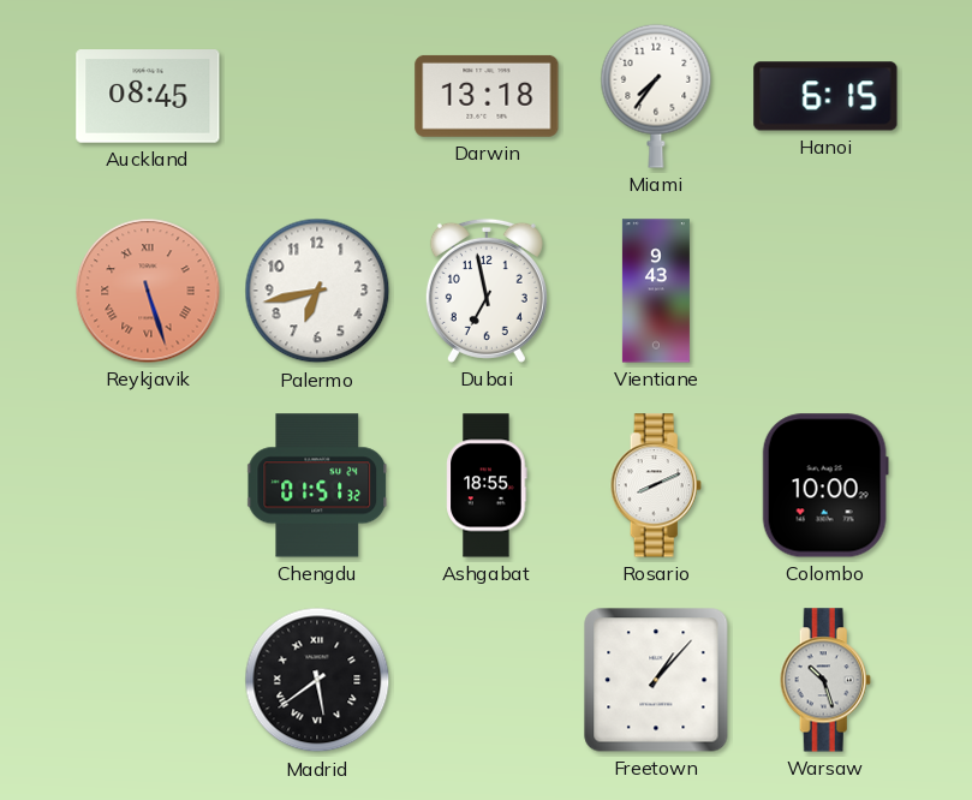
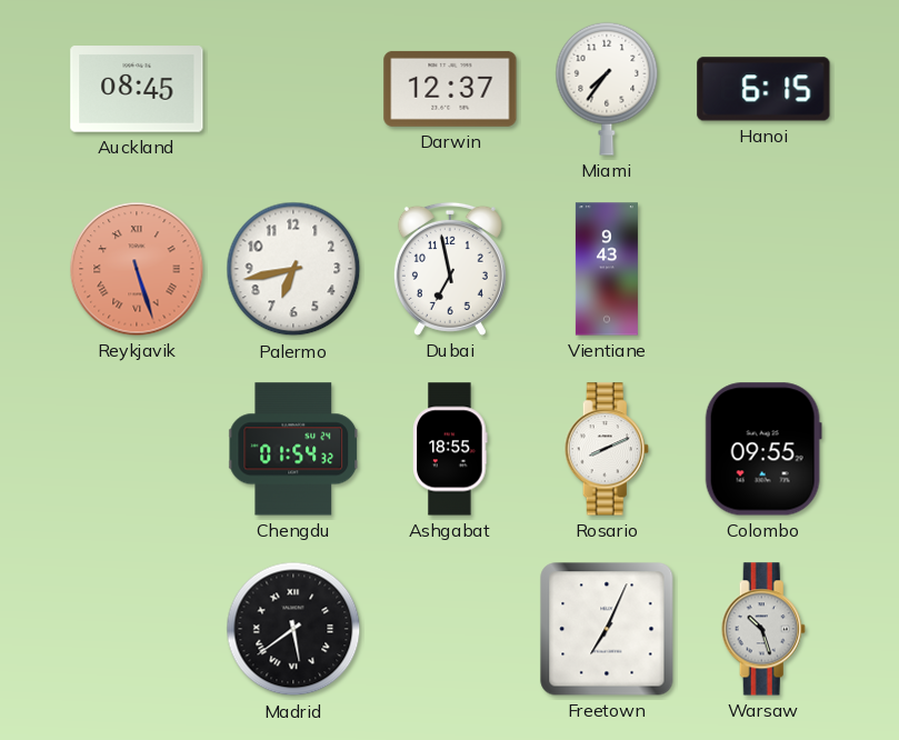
Darwin: 13:18 -> 12:37
Chengdu: 01:51 -> 01:54
Colombo: 10:00 -> 09:55
Freetown: 1:07 -> 7:04
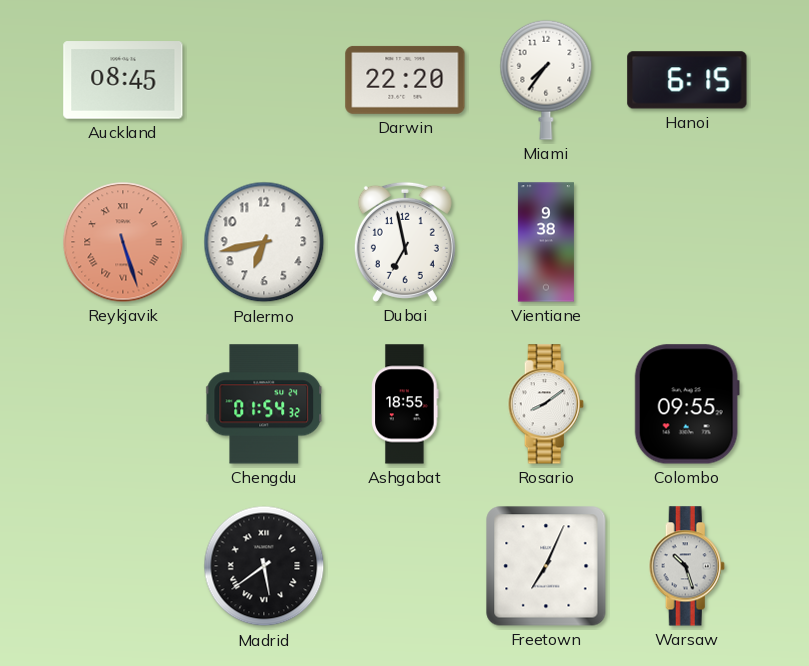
Darwin: 12:37 -> 22:20
Vientiane: 9:43 -> 9:38
Rosario: 8:11 -> 8:09
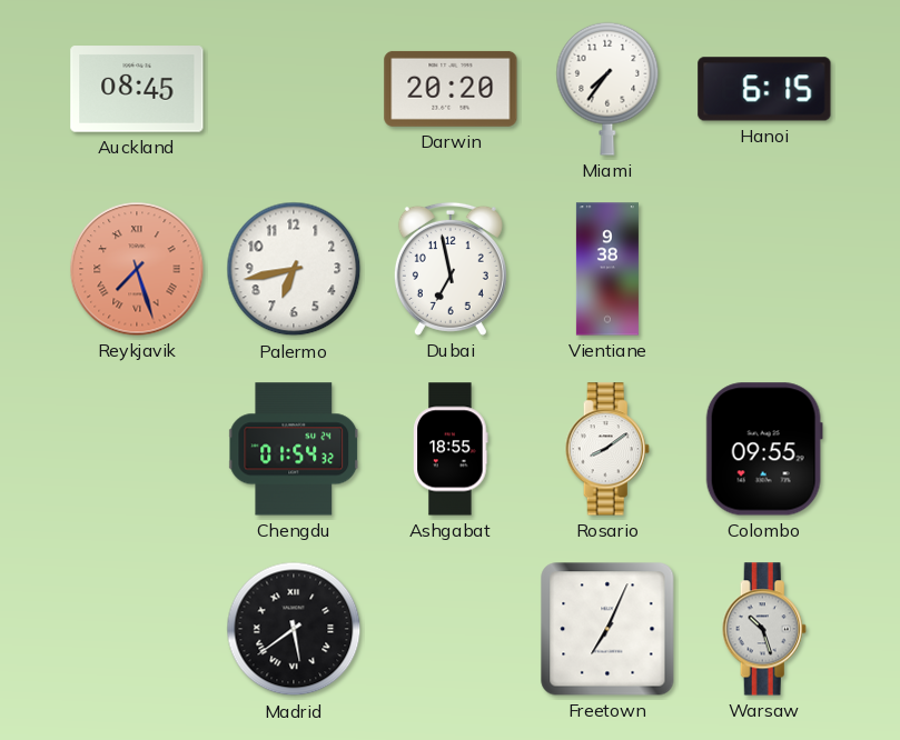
Darwin: 22:20 -> 20:20
Reykjavik: 5:27 -> 7:27
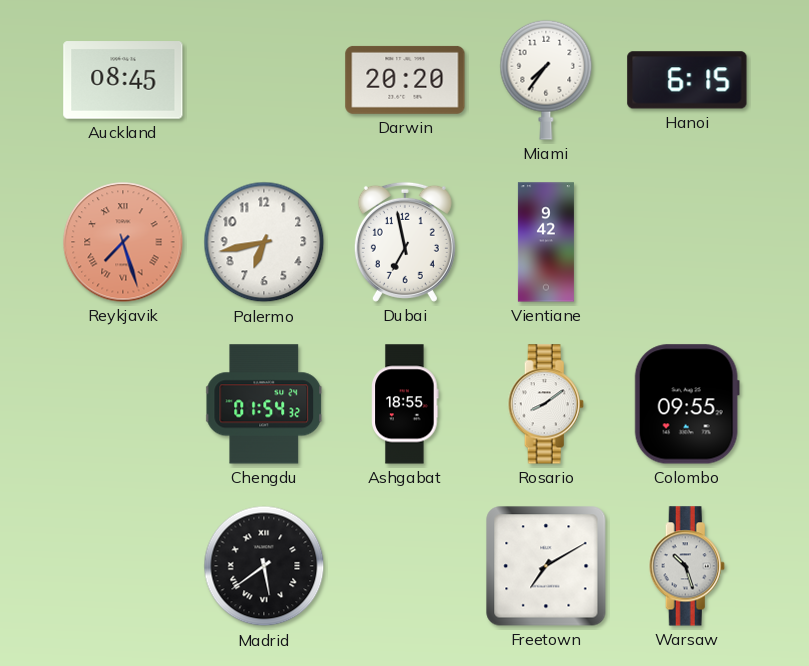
Vientiane: 9:38 -> 9:42
Freetown: 7:04 -> 7:10
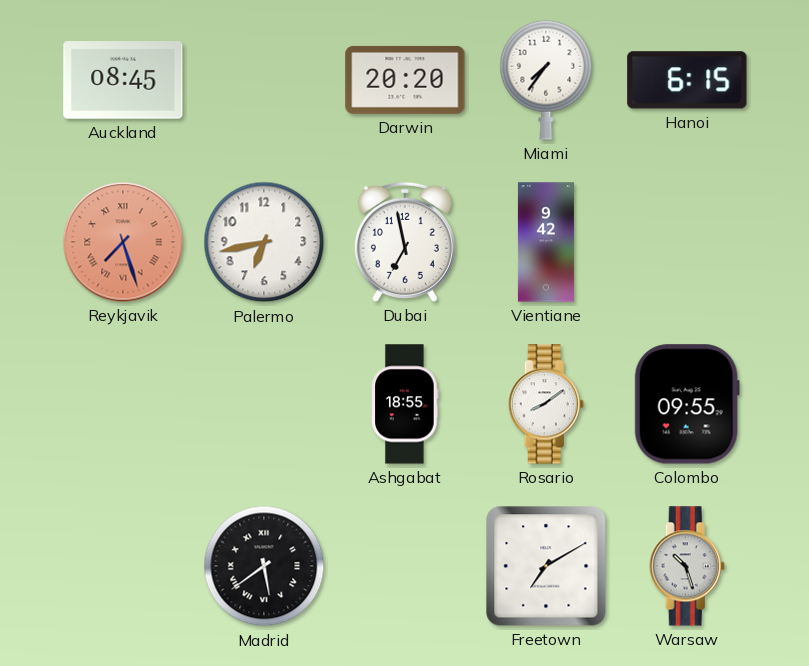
Chengdu: 01:54 -> none
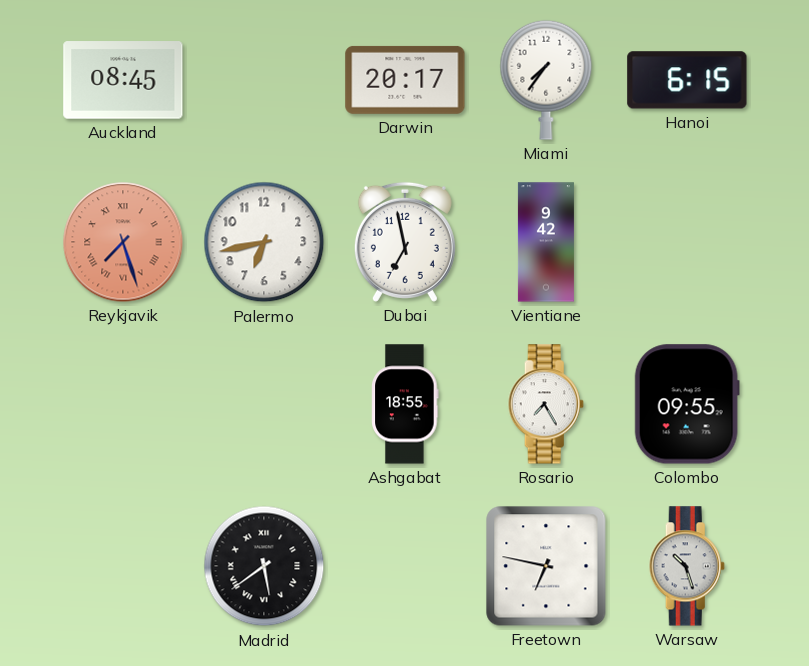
Darwin: 20:20 -> 20:17
Rosario: 8:09 -> 7:25
Freetown: 7:10 -> 6:47
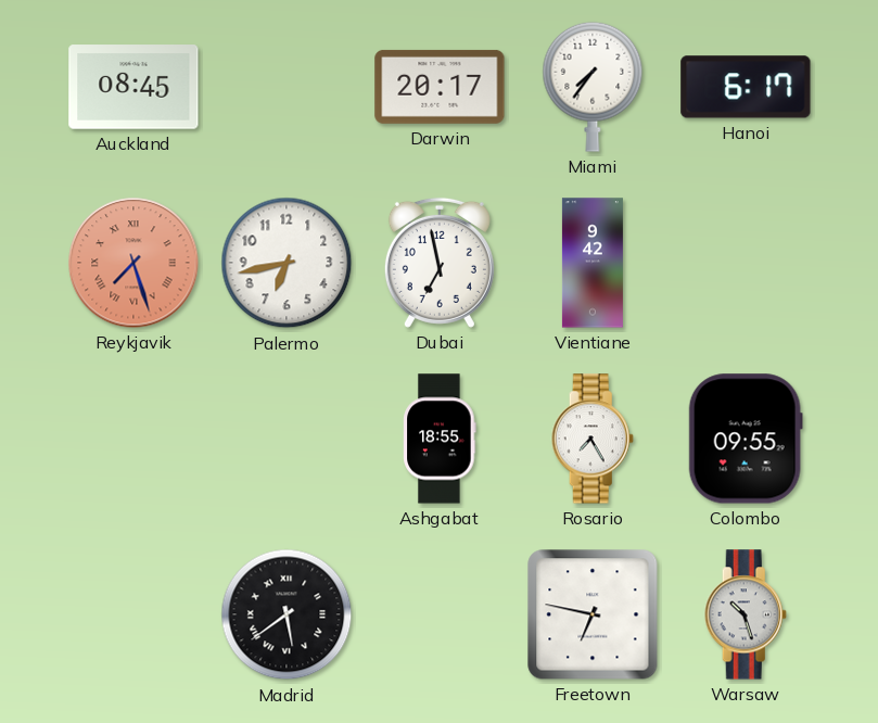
Hanoi: 6:15 -> 6:17
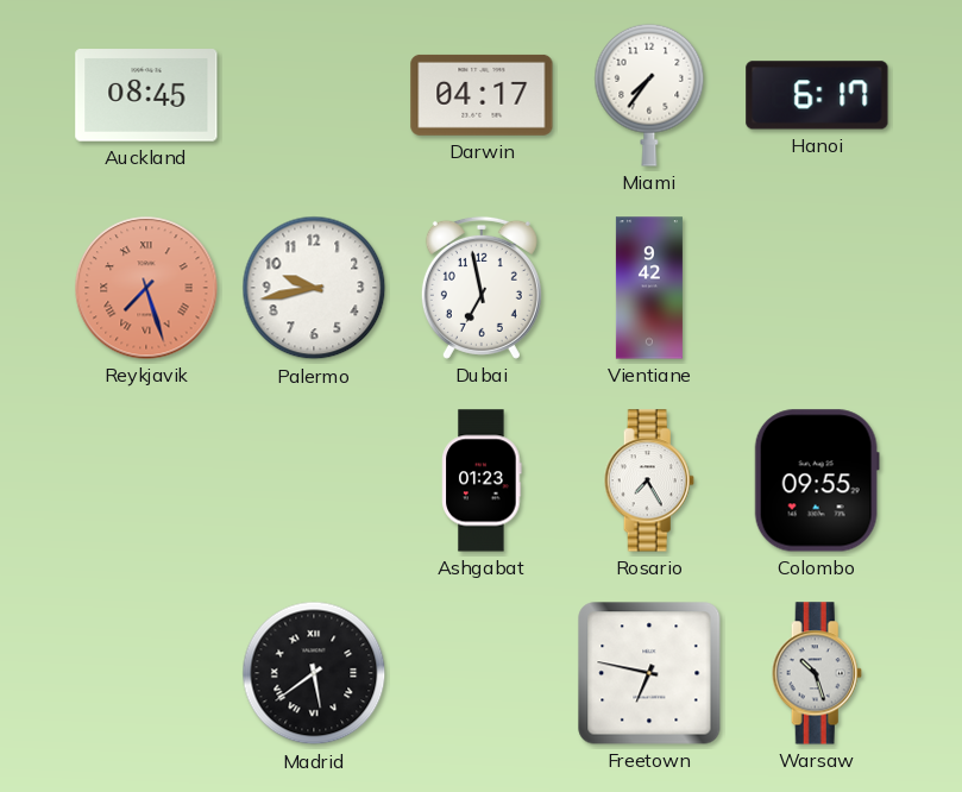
Darwin: 20:17 -> 04:17
Palermo: 6:43 -> 9:43
Ashgabat: 18:55 -> 01:23
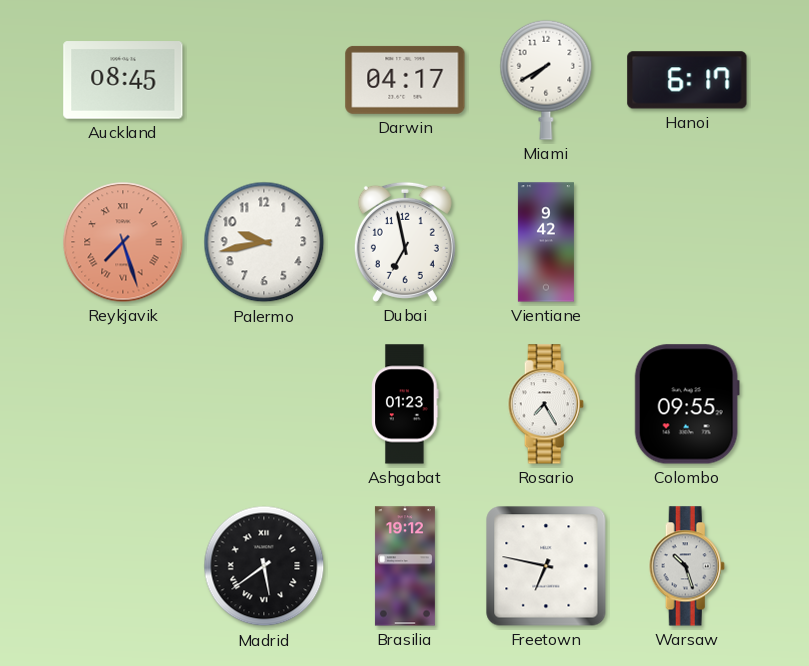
Miami: 7:36 -> 7:40
Brasilia: none -> 19:12
